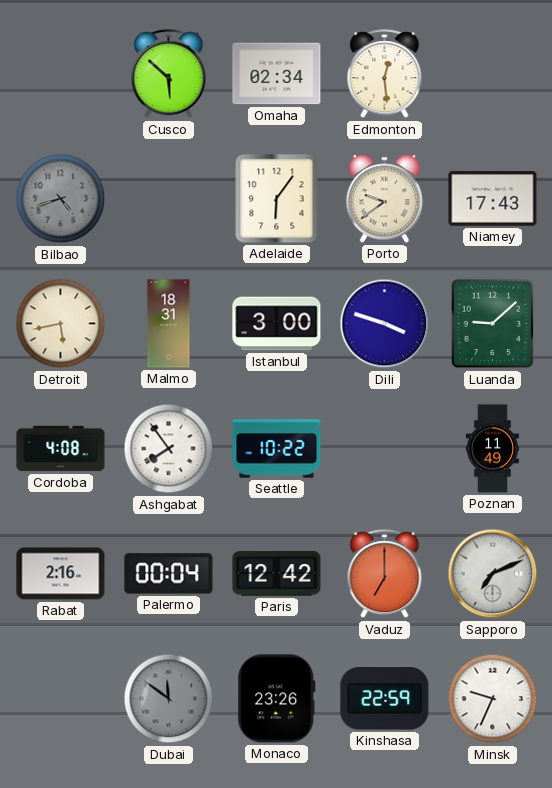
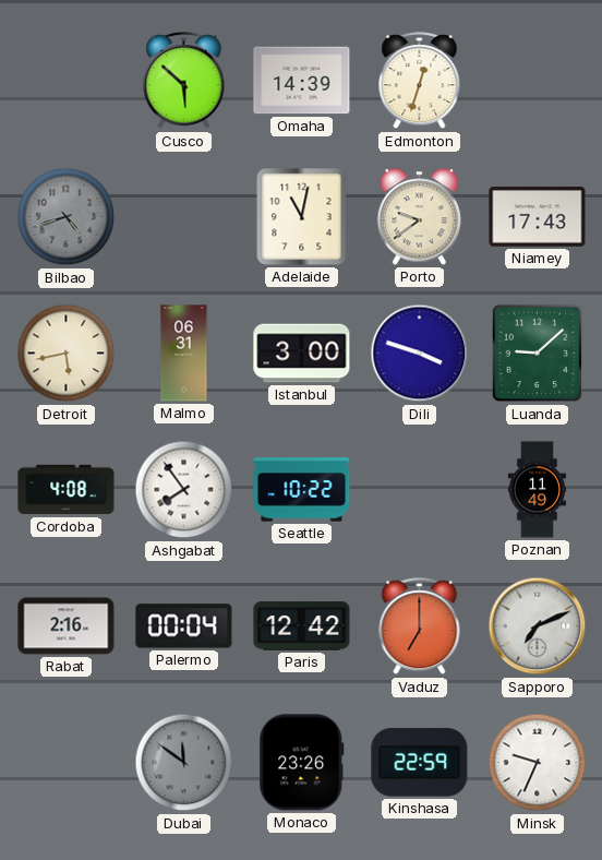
Omaha: 02:34 -> 14:39
Edmonton: 12:29 -> 12:33
Adelaide: 6:06 -> 11:02
Malmo: 18:31 -> 06:31
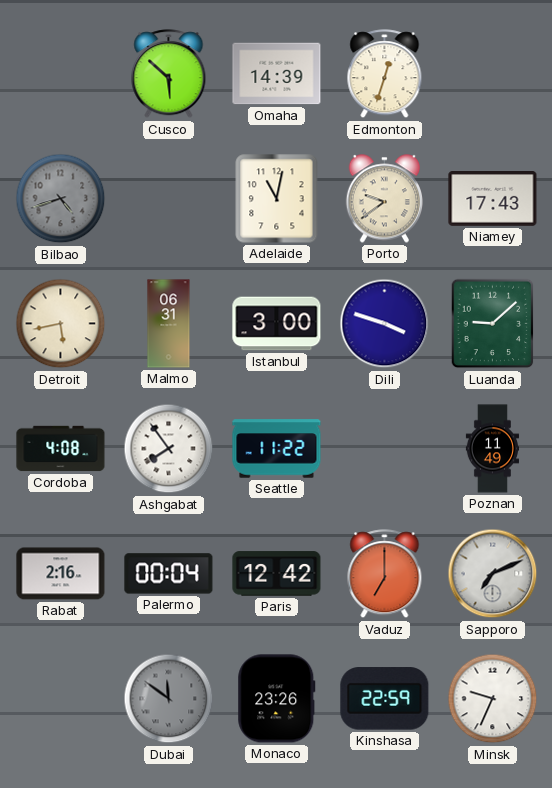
Seattle: 10:22 -> 11:22
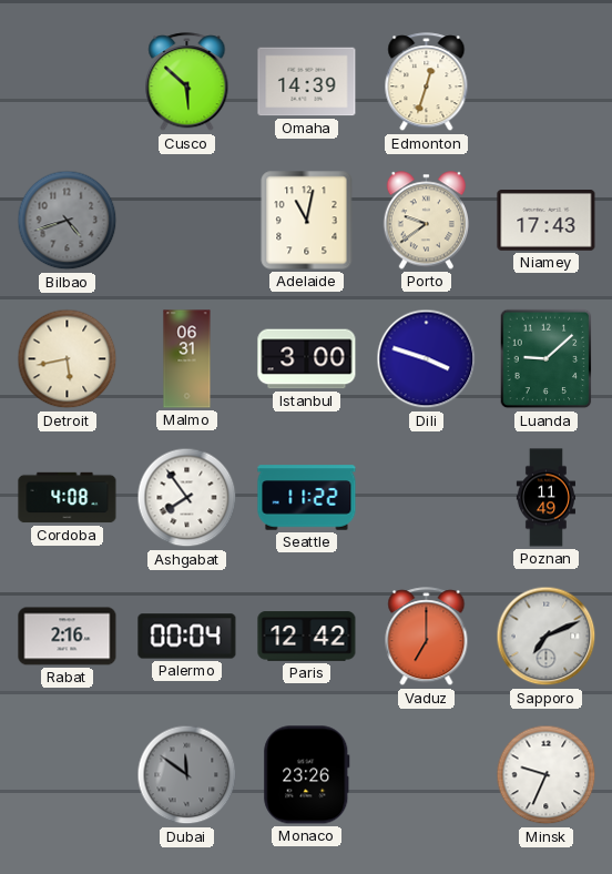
Kinshasa: 22:59 -> none
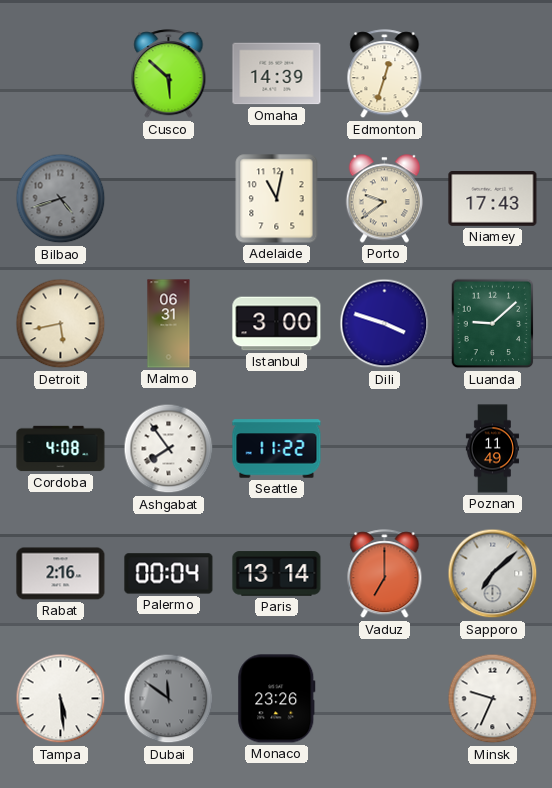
Paris: 12:42 -> 13:14
Sapporo: 7:11 -> 7:08
Tampa: none -> 5:29
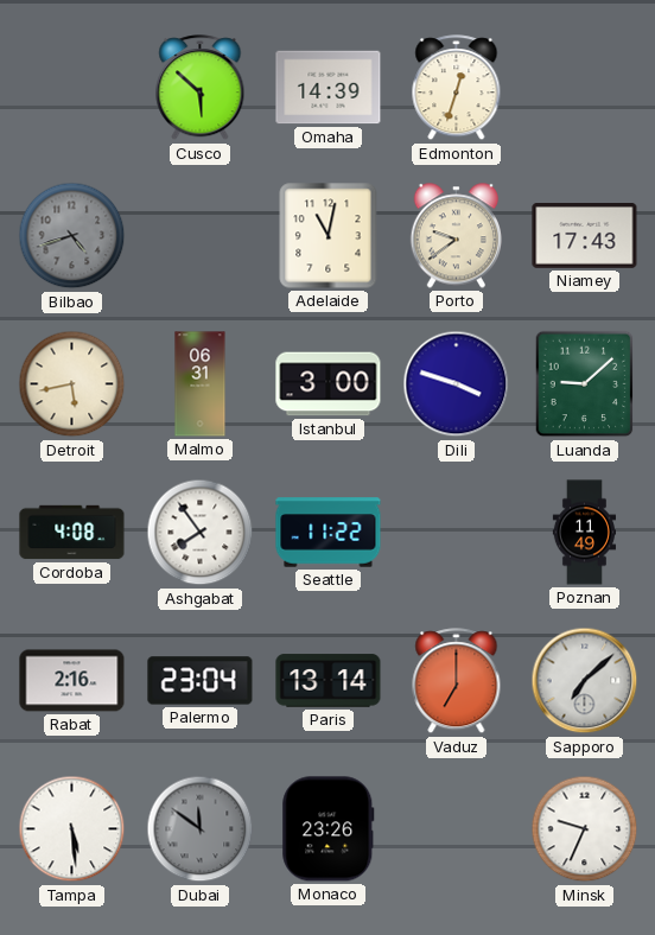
Palermo: 00:04 -> 23:04
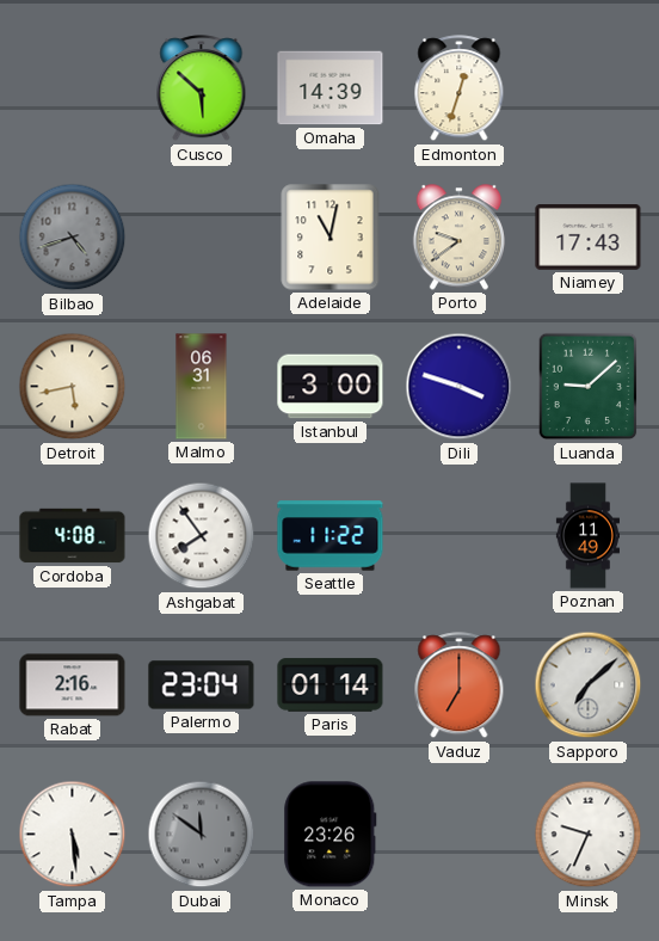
Paris: 13:14 -> 01:14
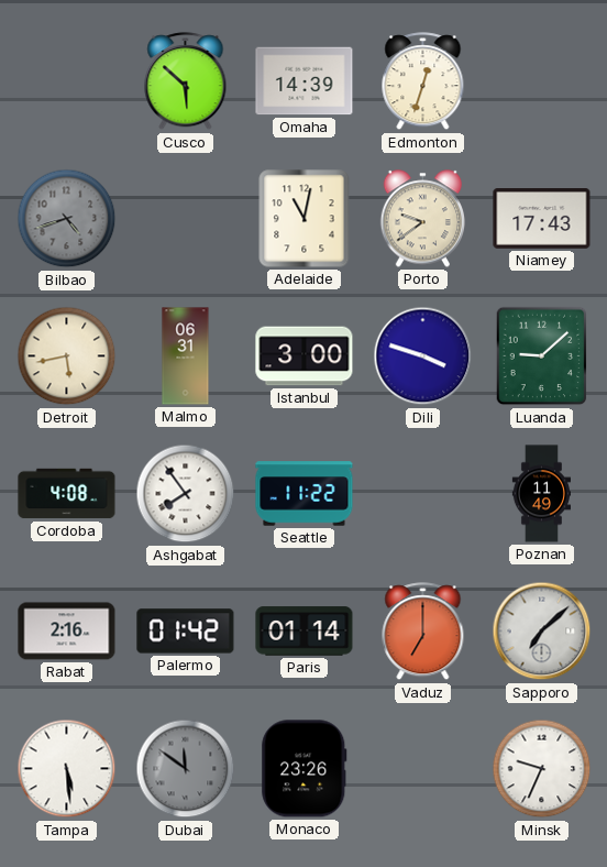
Palermo: 23:04 -> 01:42
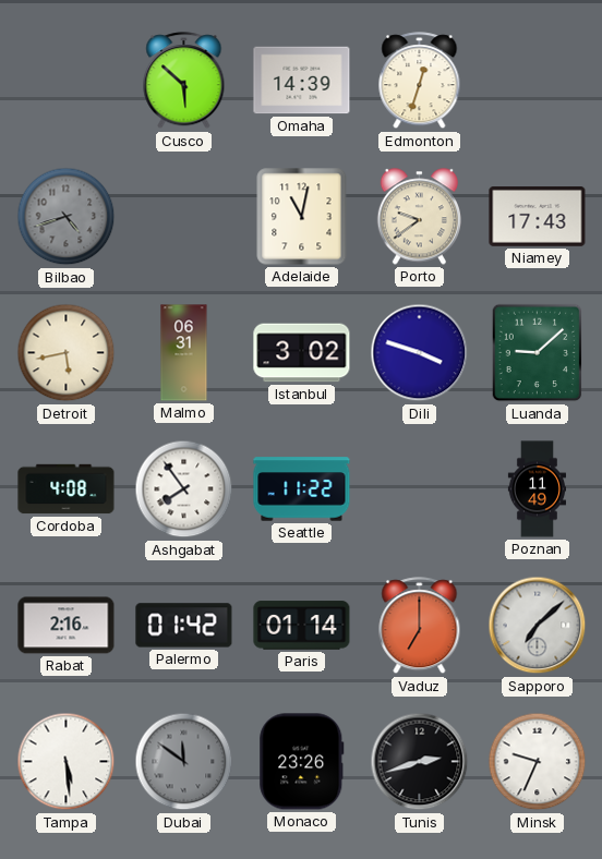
Istanbul: 3:00 -> 3:02
Tunis: none -> 2:42
